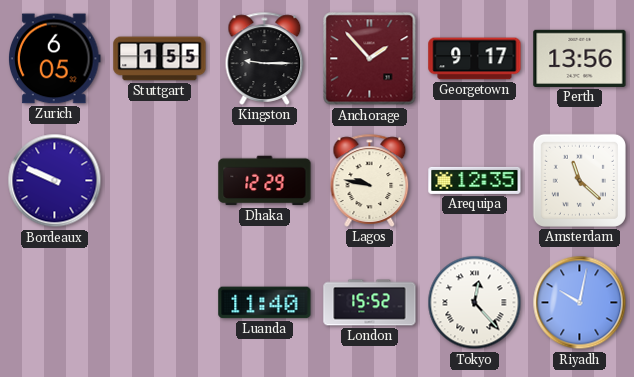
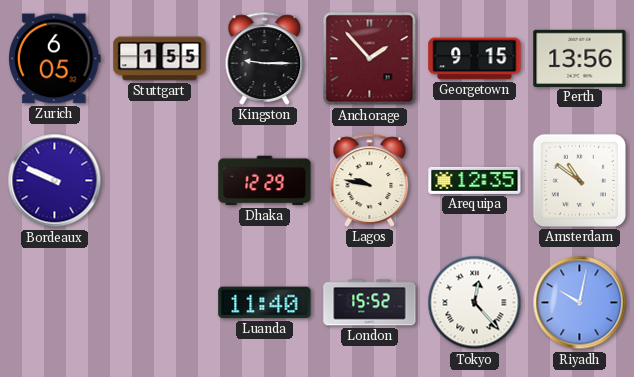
Georgetown: 9:17 -> 9:15
Amsterdam: 11:22 -> 10:51
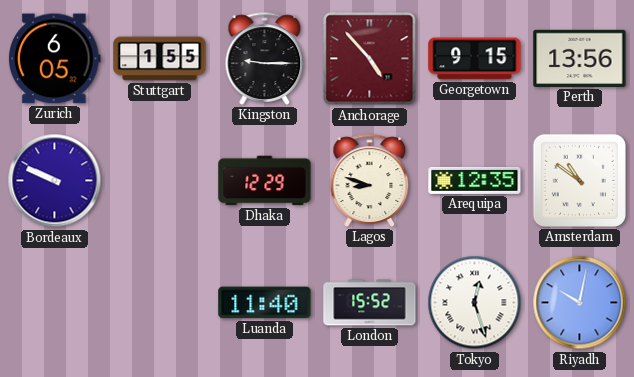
Anchorage: 1:53 -> 4:53
Lagos: 9:47 -> 8:48
Tokyo: 12:23 -> 12:27
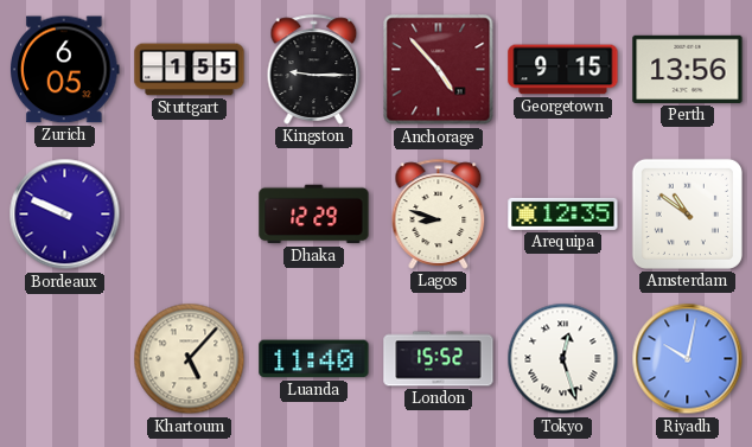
Khartoum: none -> 5:07
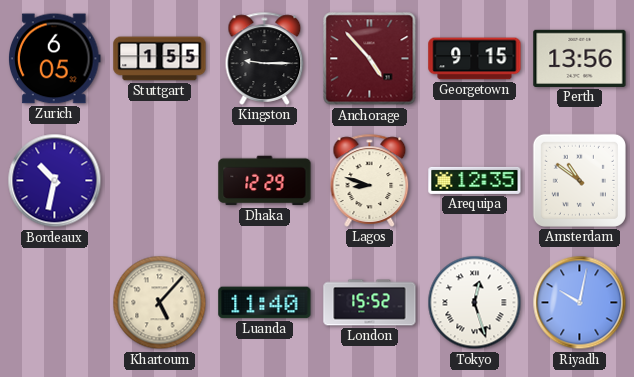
Bordeaux: 9:49 -> 10:32
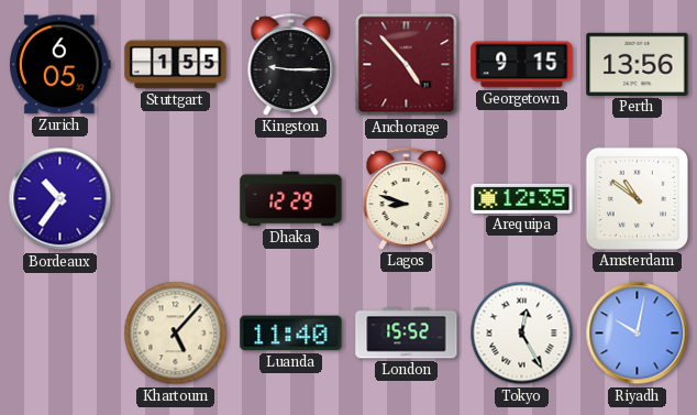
Bordeaux: 10:32 -> 10:36
Tokyo: 12:27 -> 12:25
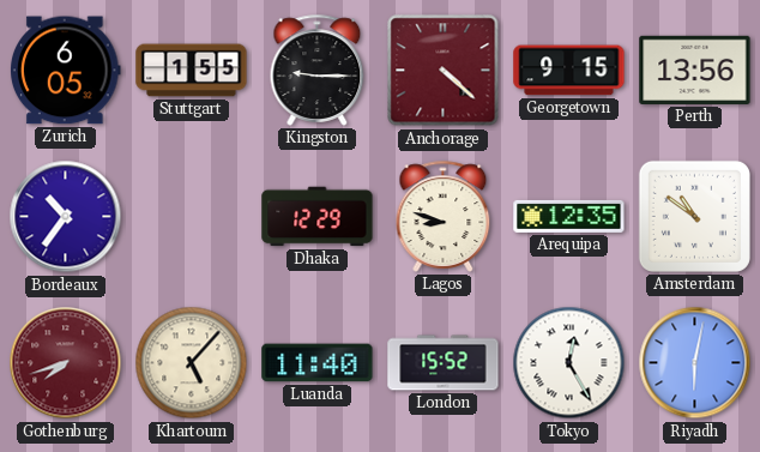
Anchorage: 4:53 -> 4:22
Gothenburg: none -> 7:42
Riyadh: 10:02 -> 6:02
